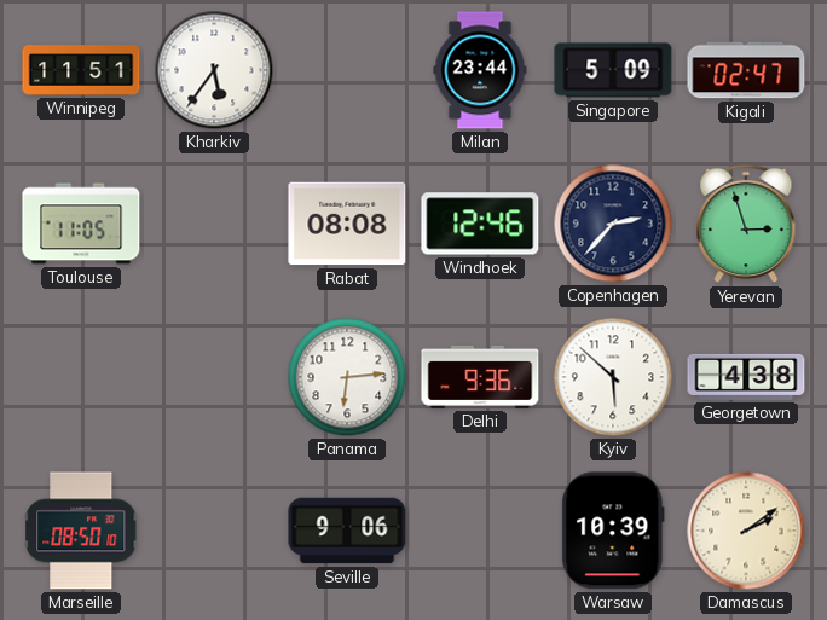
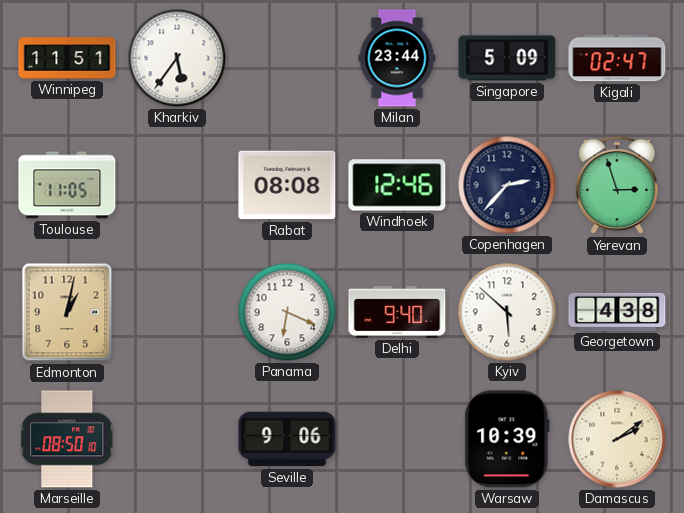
Edmonton: none -> 1:02
Panama: 6:14 -> 6:19
Delhi: 9:36 -> 9:40
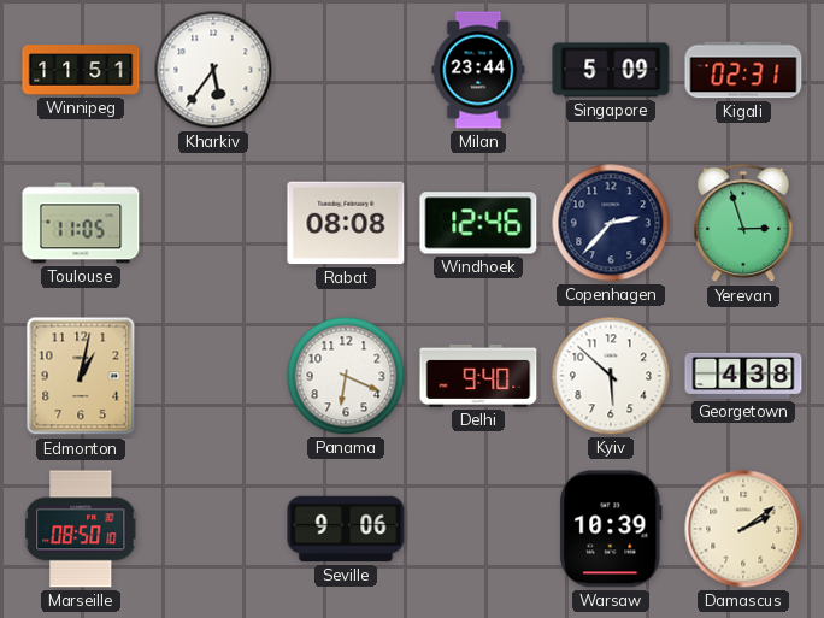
Kigali: 02:47 -> 02:31
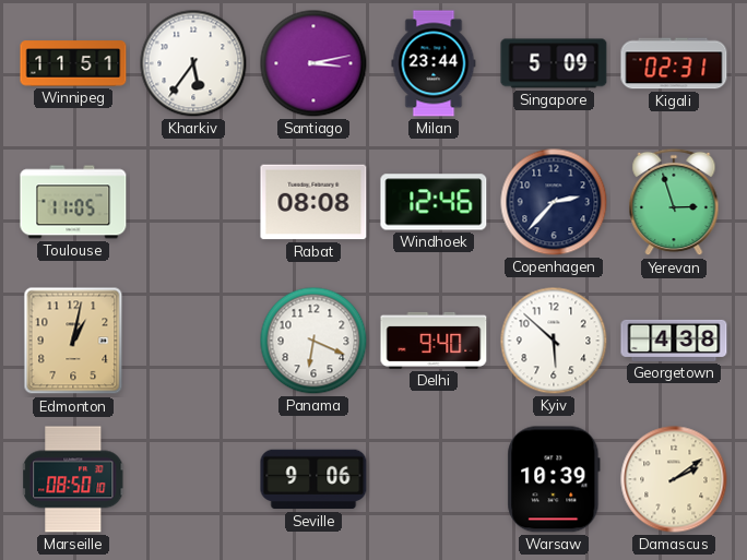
Santiago: none -> 3:13
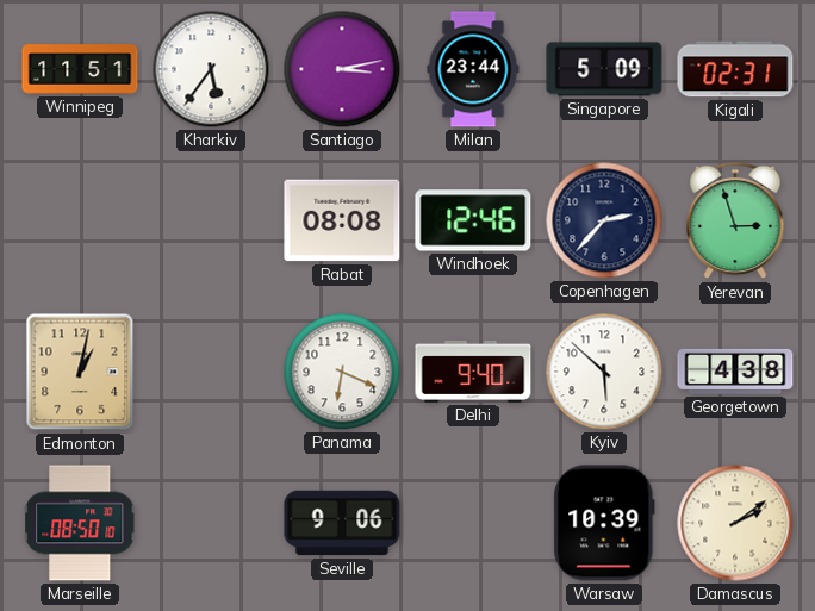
Toulouse: 11:05 -> none
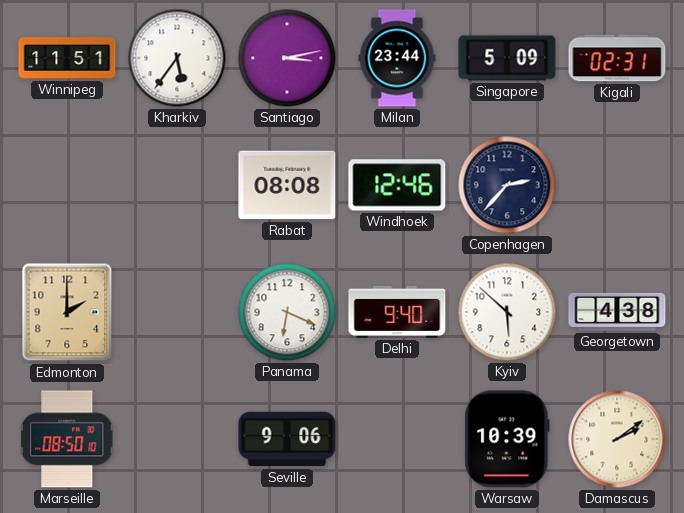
Yerevan: 2:57 -> none
Edmonton: 1:02 -> 2:00
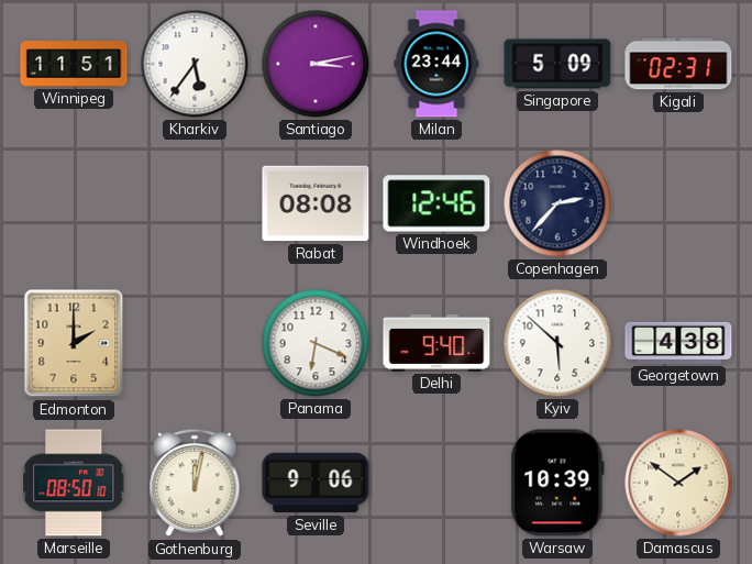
Gothenburg: none -> 12:02
Damascus: 2:09 -> 1:51
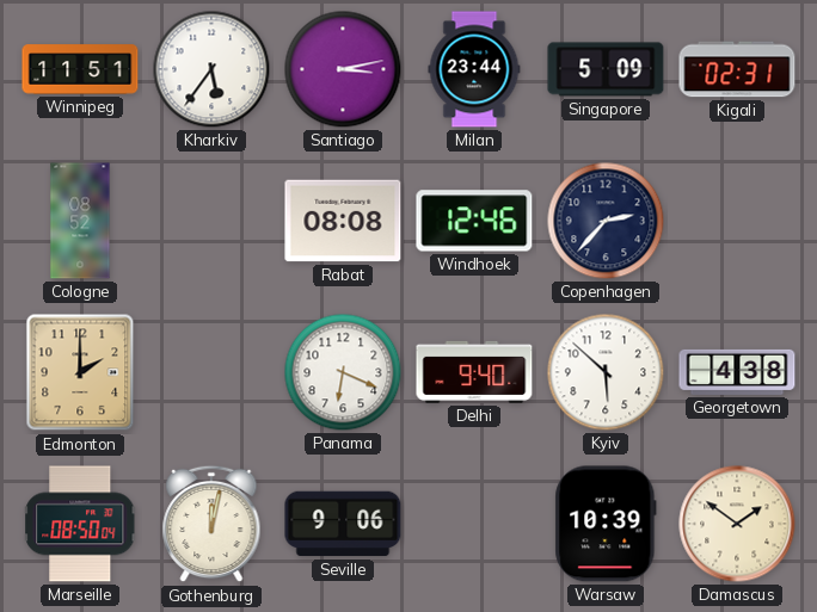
Cologne: none -> 08:52
Marseille: 08:50:10 -> 08:50:04
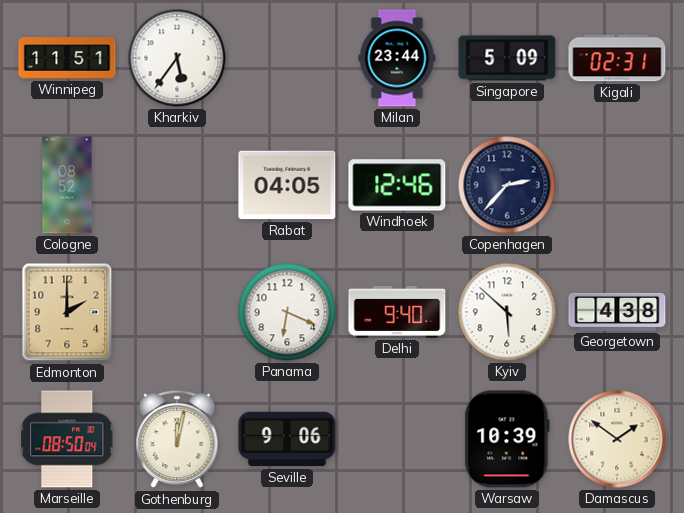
Santiago: 3:13 -> none
Rabat: 08:08 -> 04:05
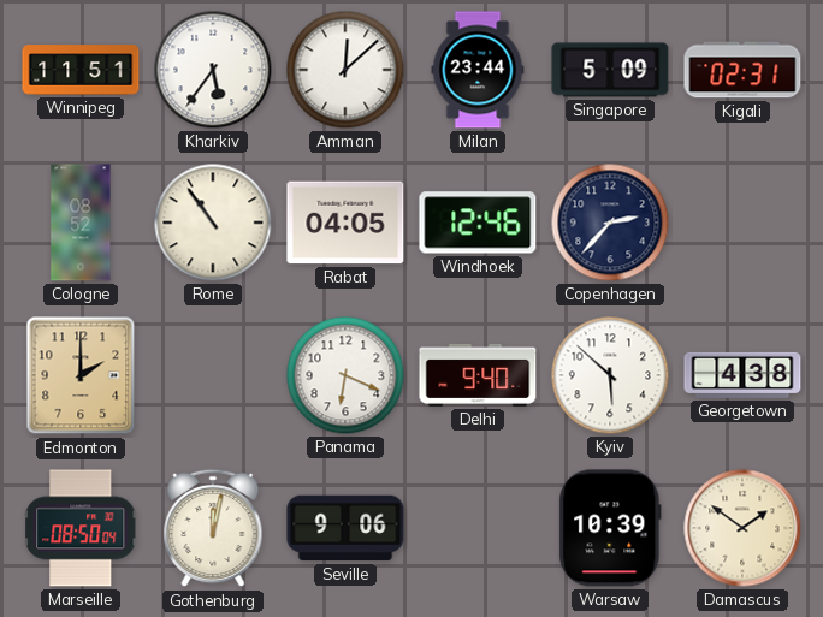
Amman: none -> 12:08
Rome: none -> 10:54
